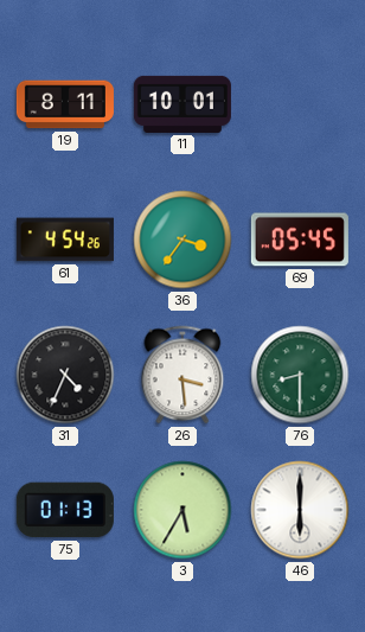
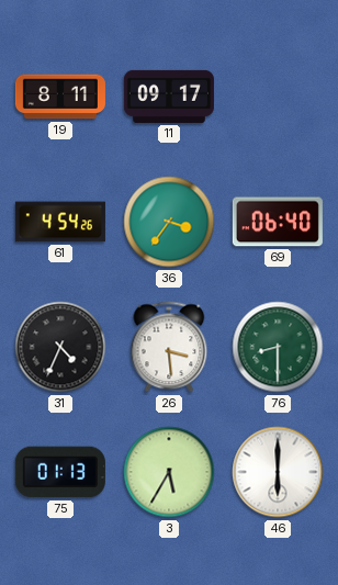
11: 10:01 -> 09:17
69: 05:45 -> 06:40
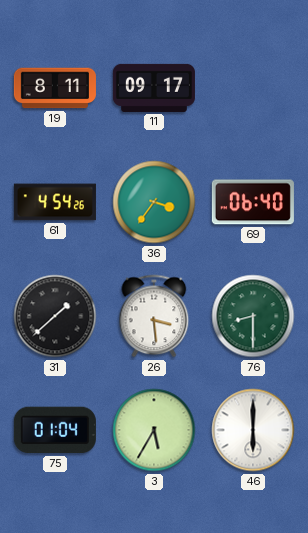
31: 4:34 -> 1:38
75: 01:13 -> 01:04
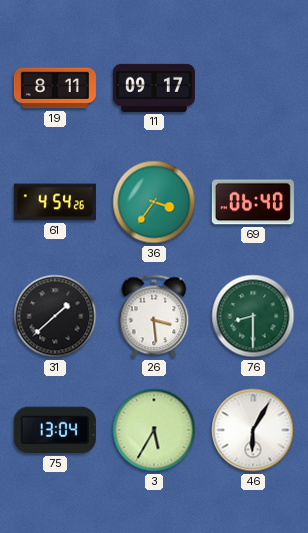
75: 01:04 -> 13:04
46: 6:00 -> 6:05
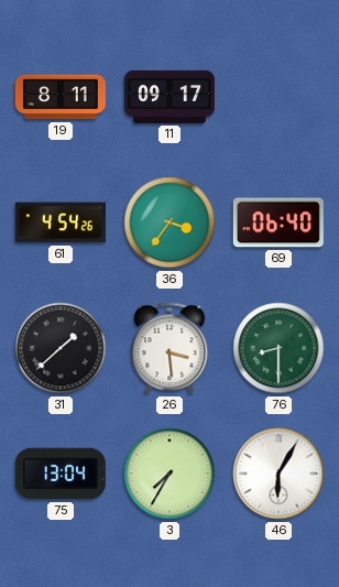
3: 5:35 -> 7:35
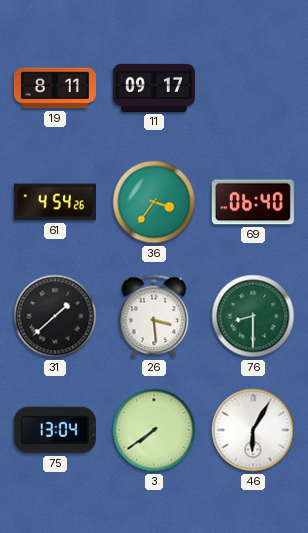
3: 7:35 -> 7:39
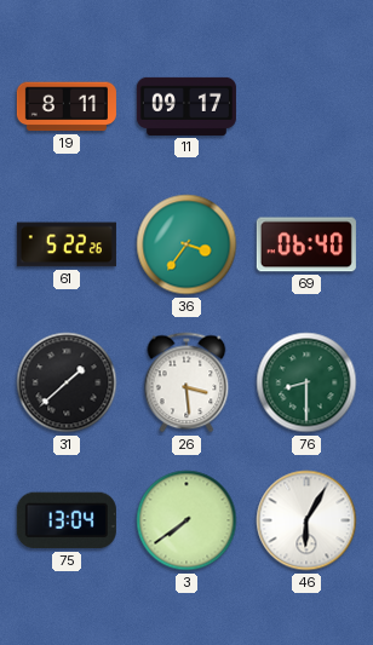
61: 4:54 -> 5:22
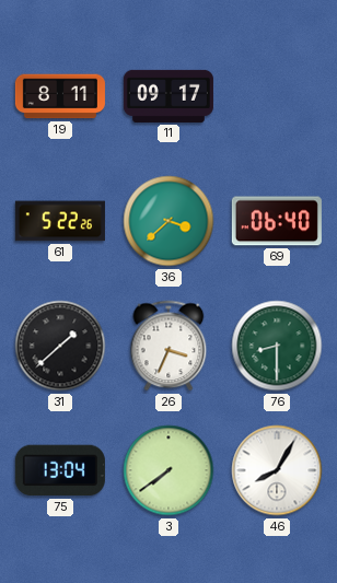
36: 3:36 -> 3:38
26: 3:29 -> 3:34
46: 6:05 -> 8:05
